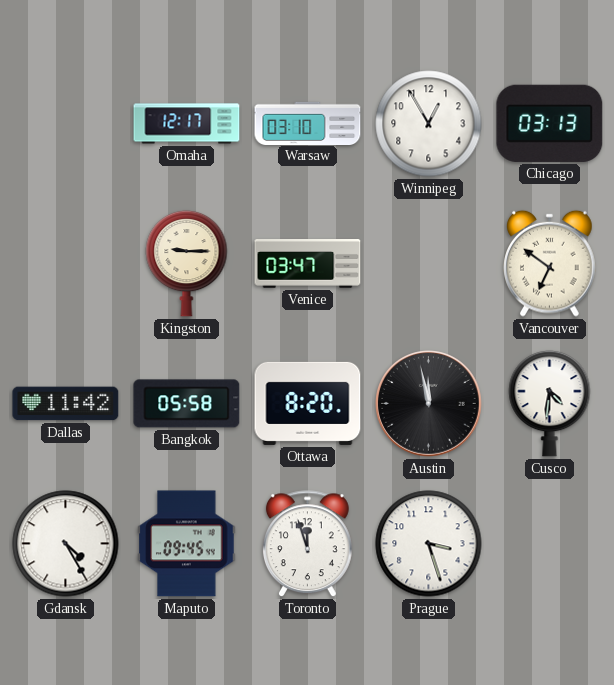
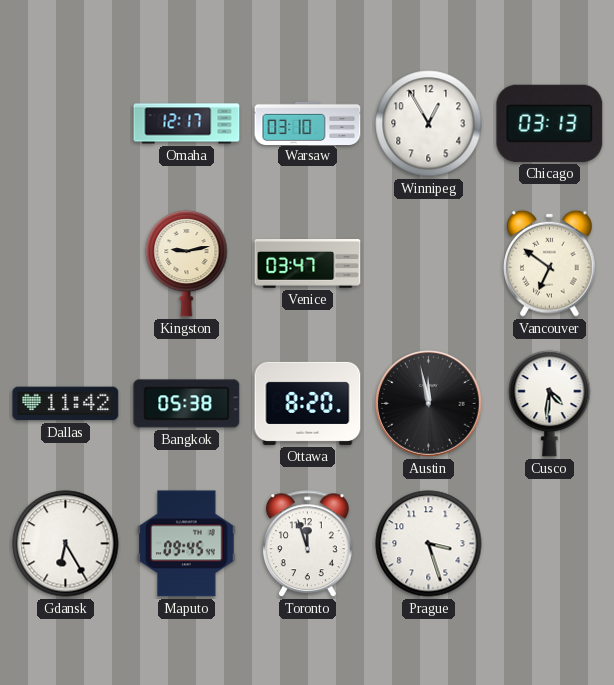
Kingston: 9:15 -> 9:13
Bangkok: 05:58 -> 05:38
Gdansk: 4:25 -> 6:25
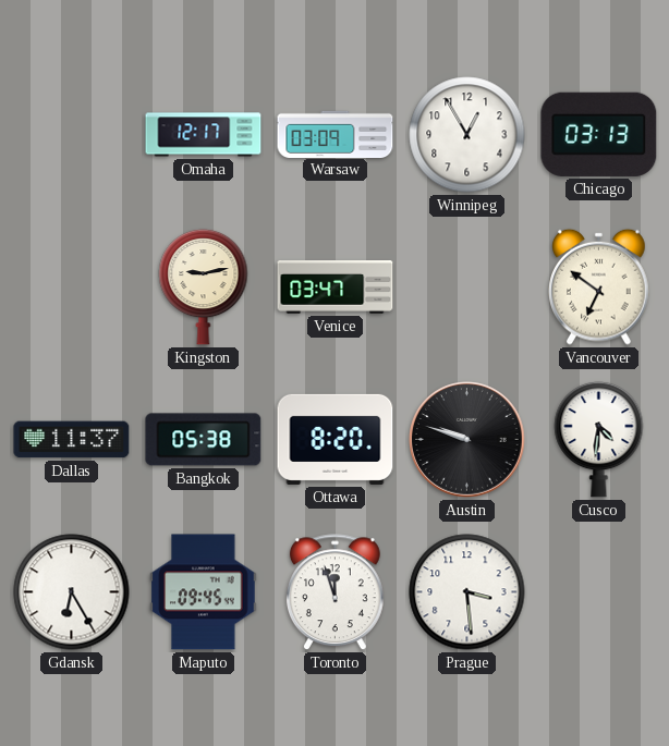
Warsaw: 03:10 -> 03:09
Dallas: 11:42 -> 11:37
Austin: 11:58 -> 9:48
Prague: 3:27 -> 3:29
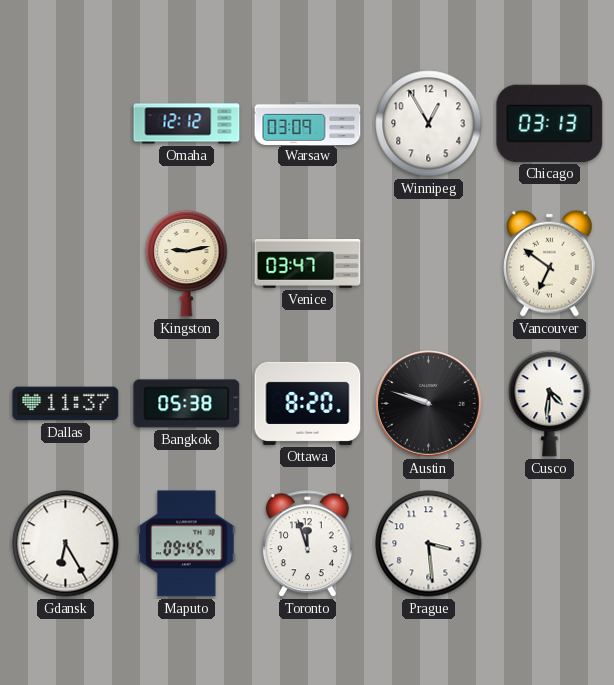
Omaha: 12:17 -> 12:12
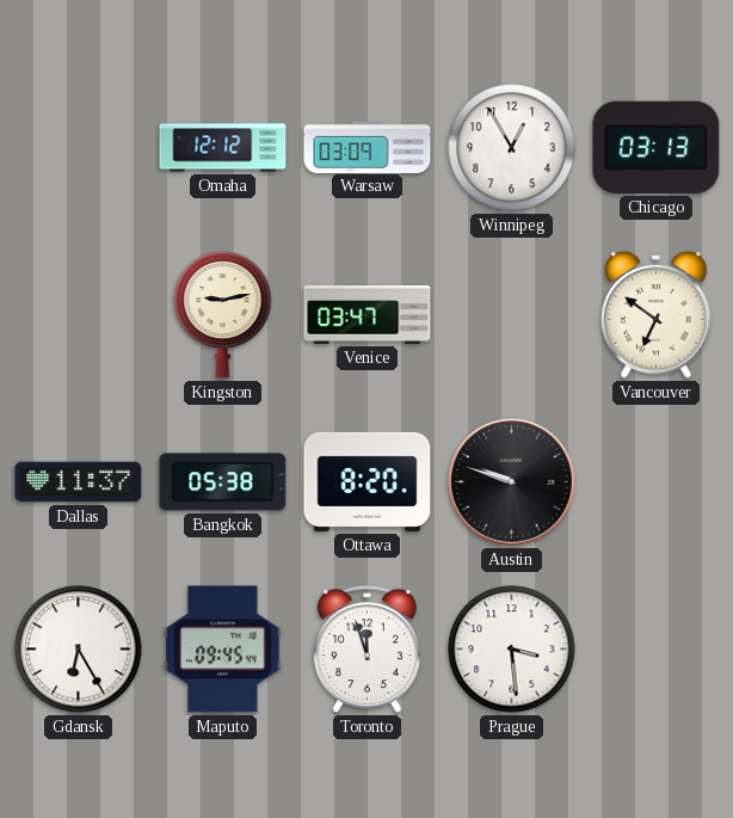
Cusco: 4:31 -> none
